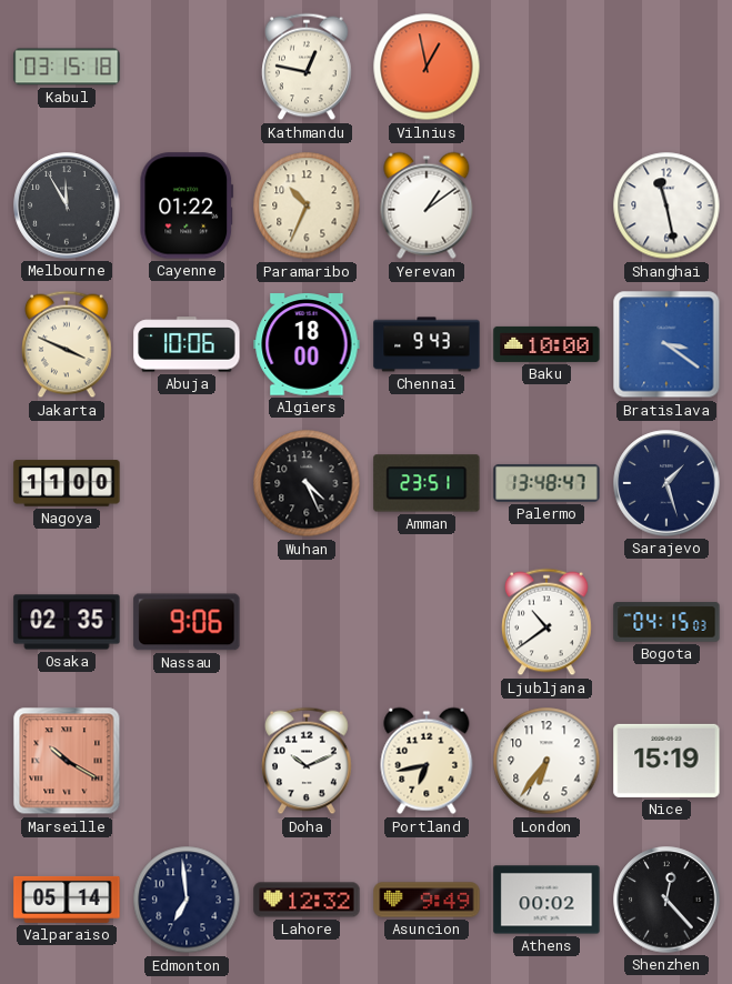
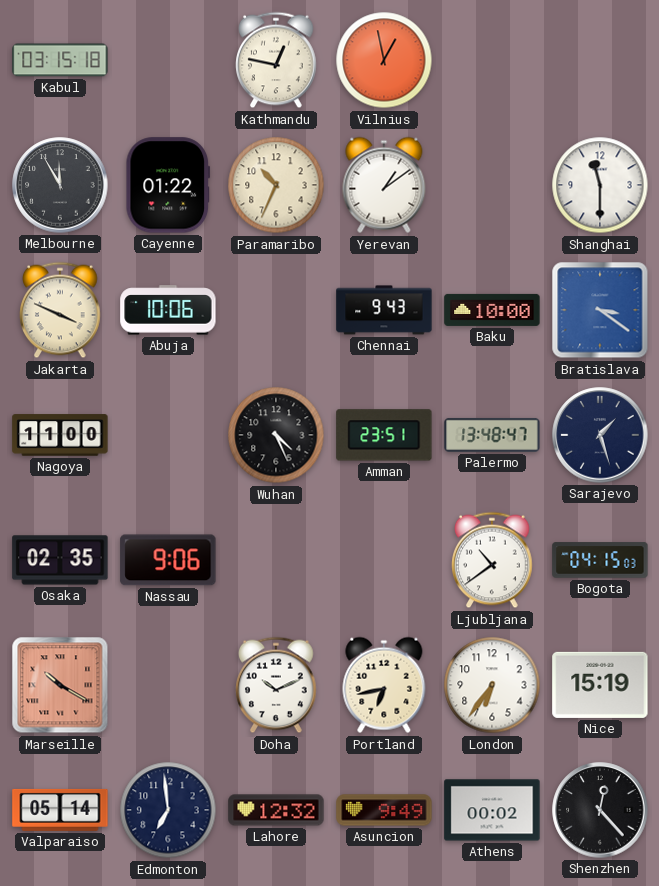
Shanghai: 11:28 -> 11:30
Algiers: 18:00 -> none
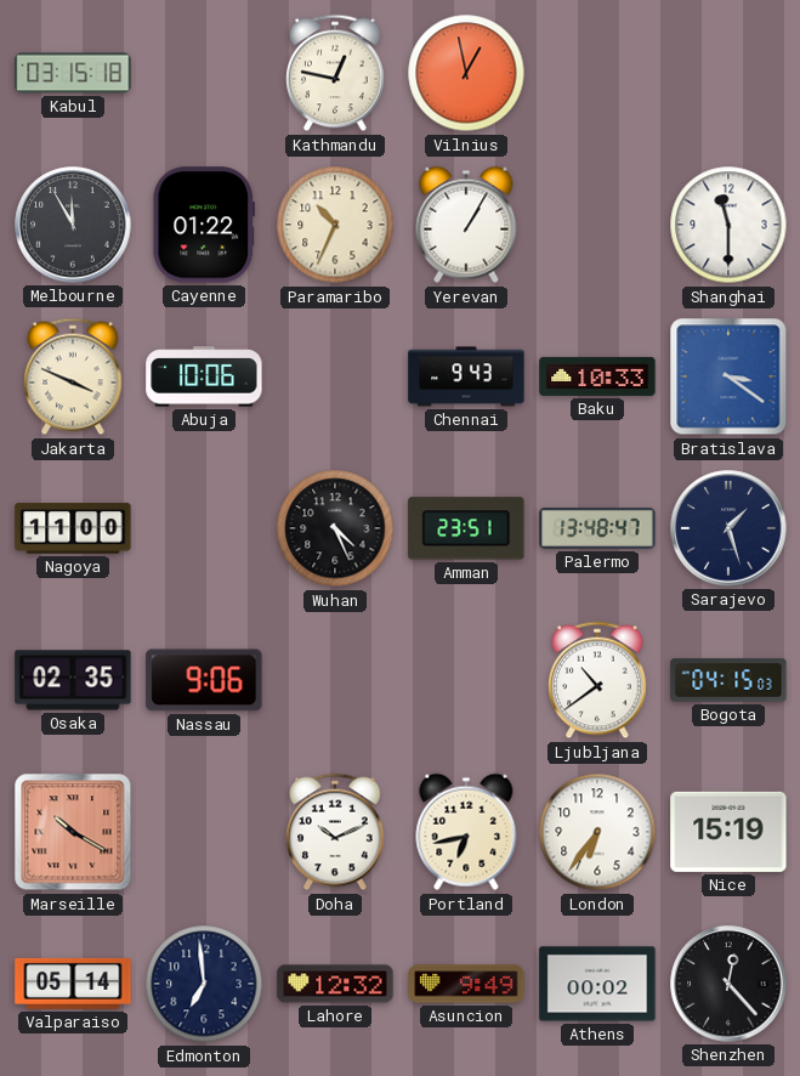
Yerevan: 1:09 -> 1:05
Baku: 10:00 -> 10:33
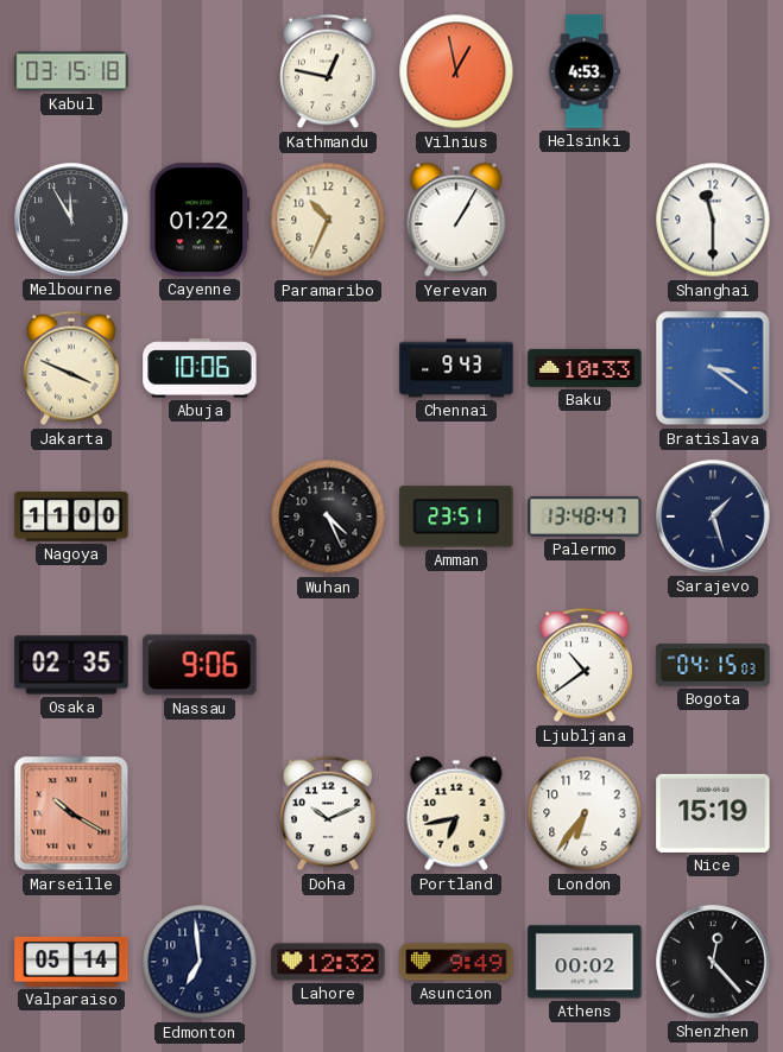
Helsinki: none -> 4:53
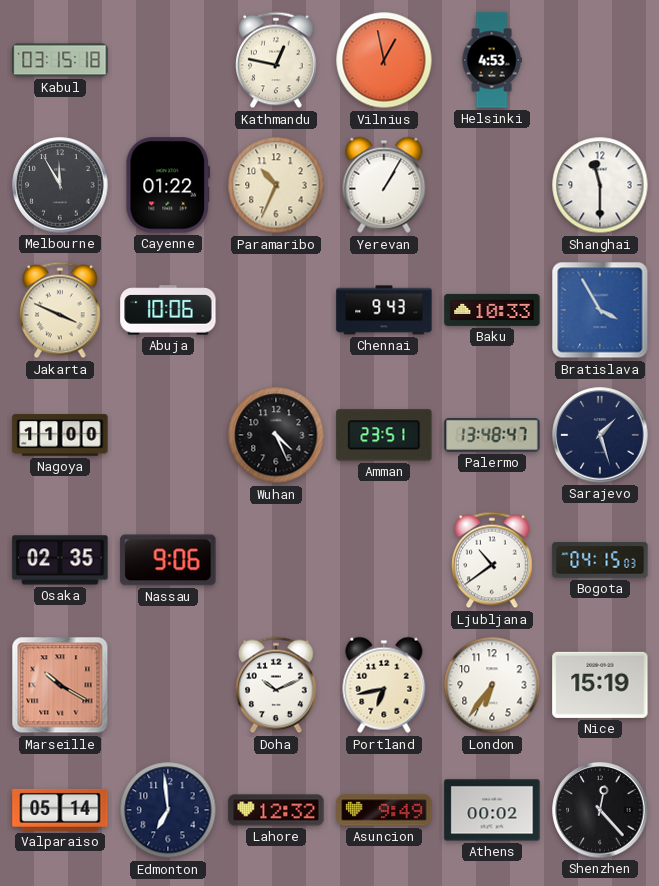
Bratislava: 3:21 -> 3:55
